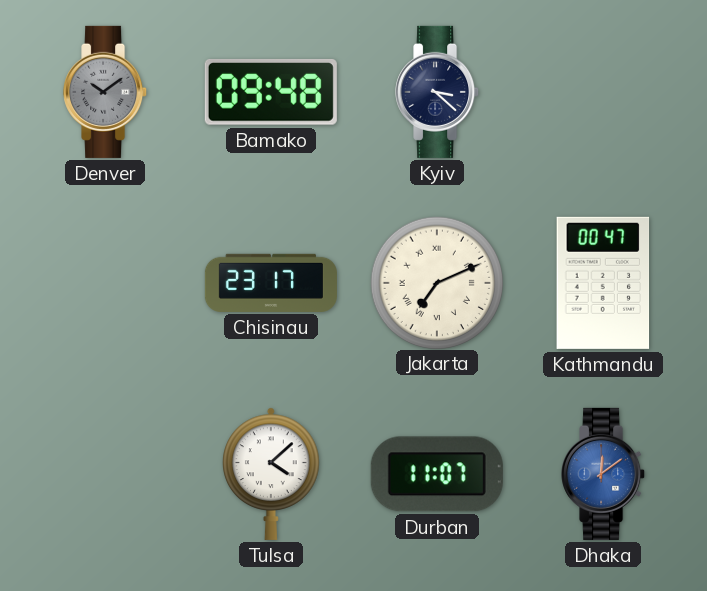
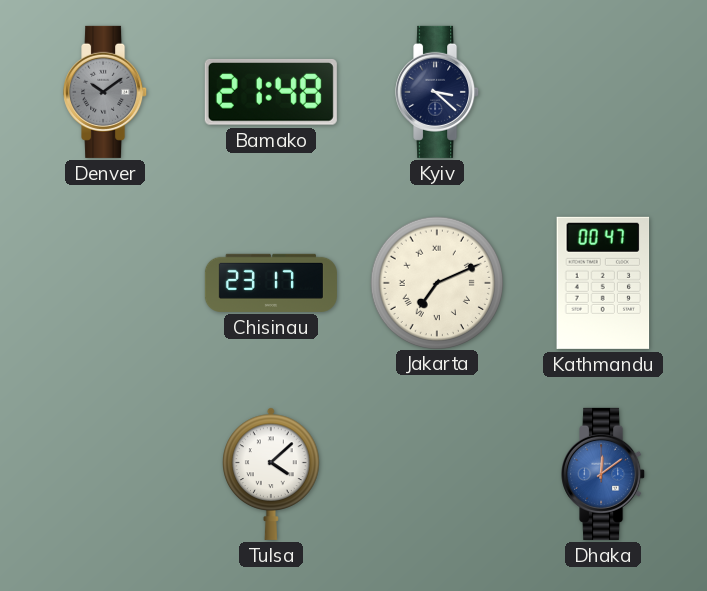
Bamako: 09:48 -> 21:48
Durban: 11:07 -> none
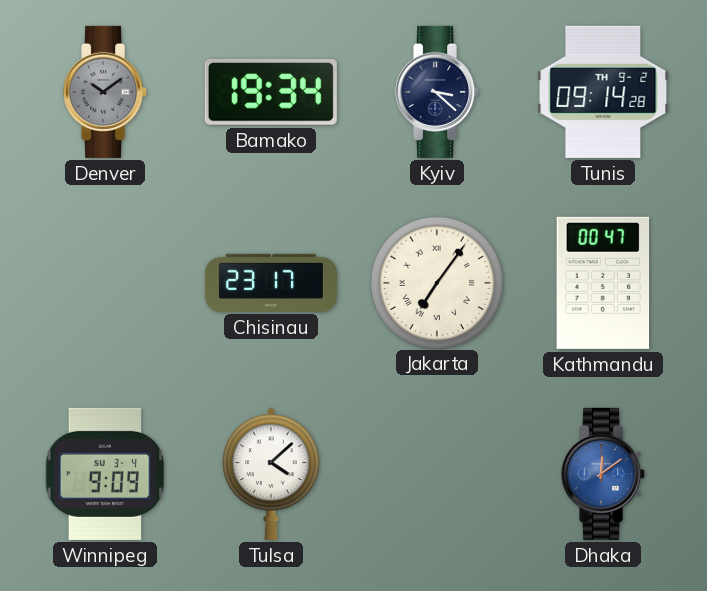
Bamako: 21:48 -> 19:34
Tunis: none -> 09:14
Jakarta: 7:11 -> 7:06
Winnipeg: none -> 9:09
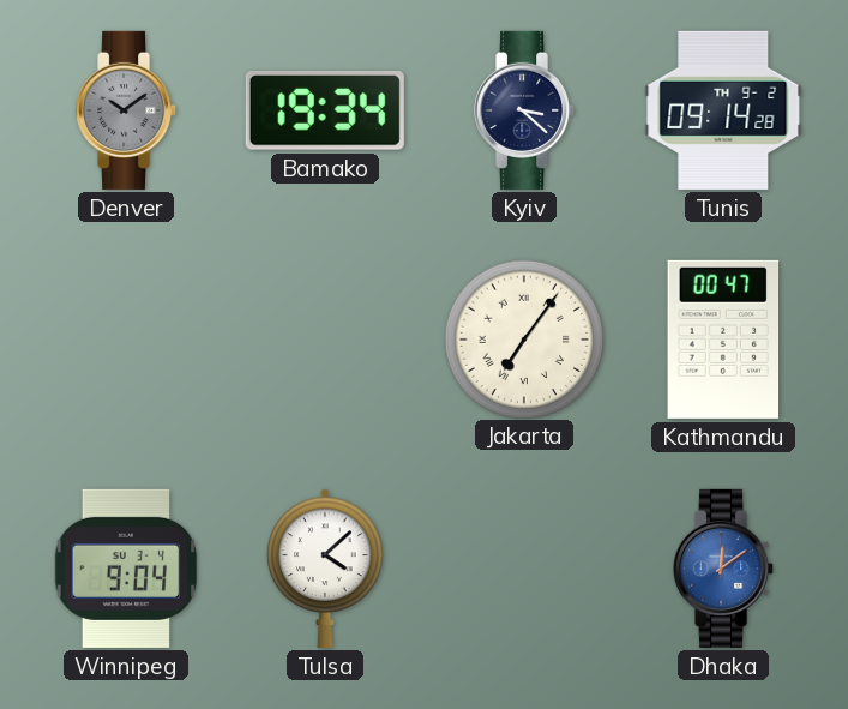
Chisinau: 23:17 -> none
Winnipeg: 9:09 -> 9:04
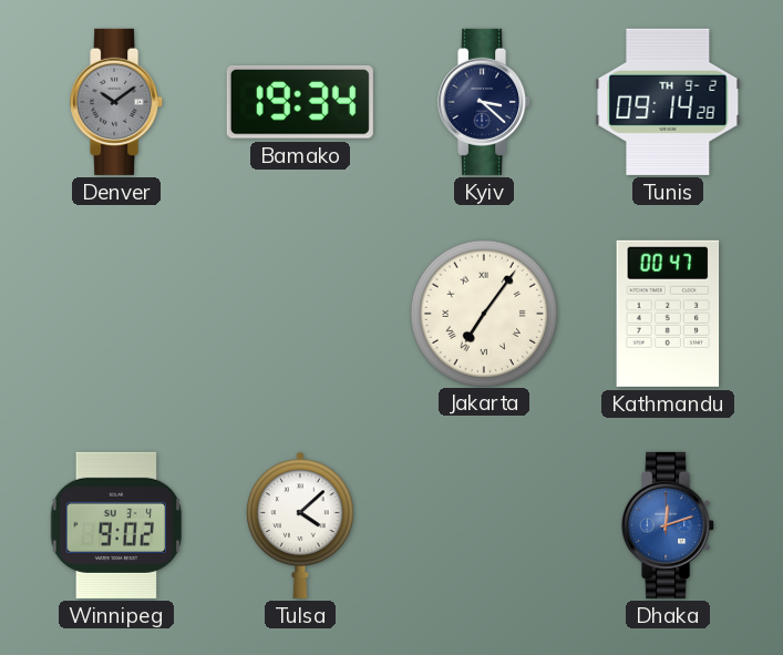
Winnipeg: 9:04 -> 9:02
Dhaka: 12:09 -> 12:12
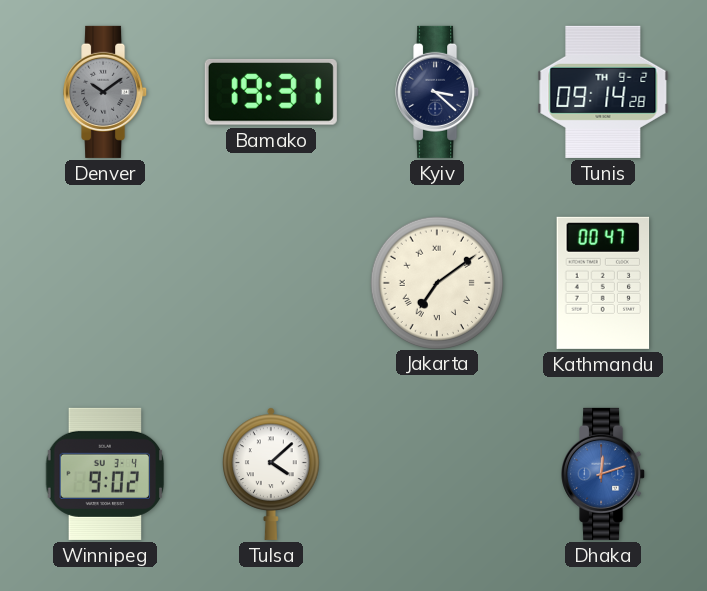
Bamako: 19:34 -> 19:31
Jakarta: 7:06 -> 7:09
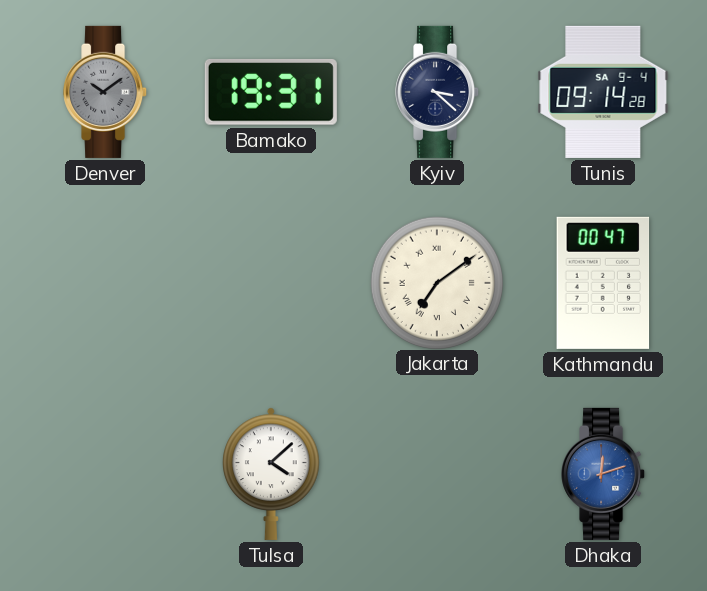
Tunis date: TH 9-2 -> SA 9-4
Winnipeg: 9:02 -> none
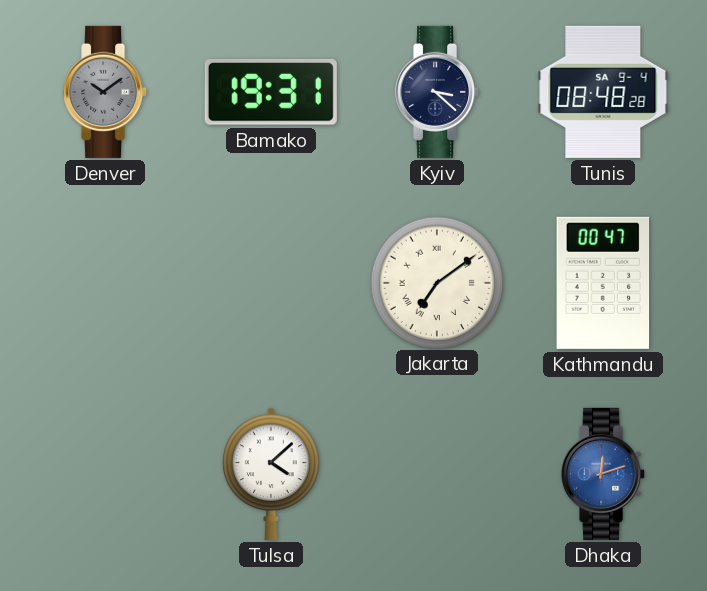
Tunis: 09:14 -> 08:48
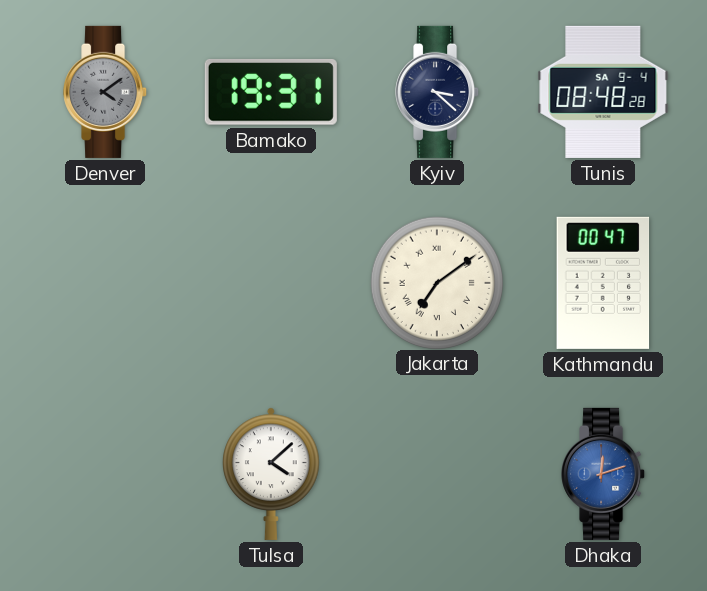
Denver: 10:09 -> 4:09
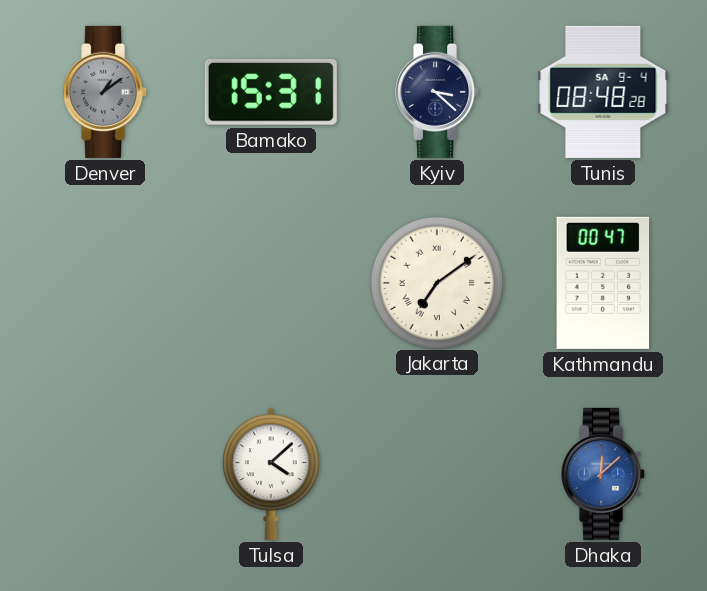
Denver: 4:09 -> 1:09
Bamako: 19:31 -> 15:31
Dhaka: 12:12 -> 12:08
